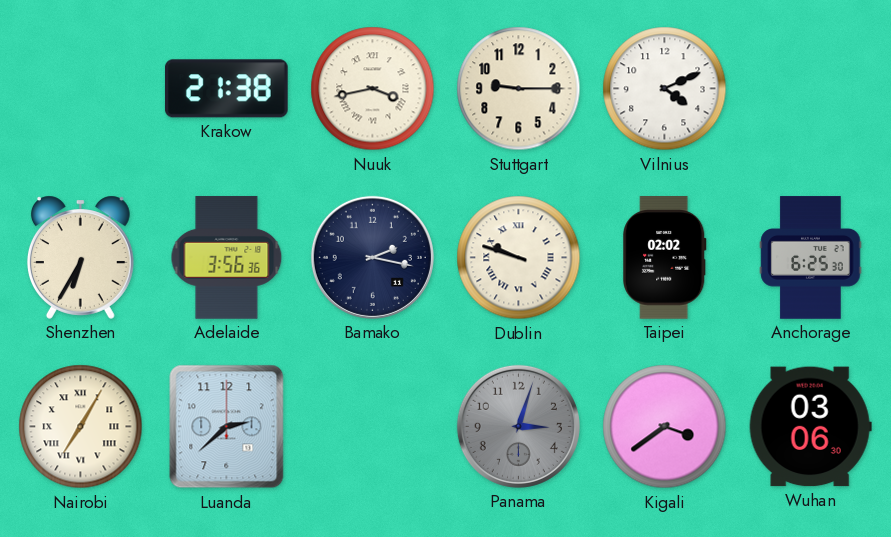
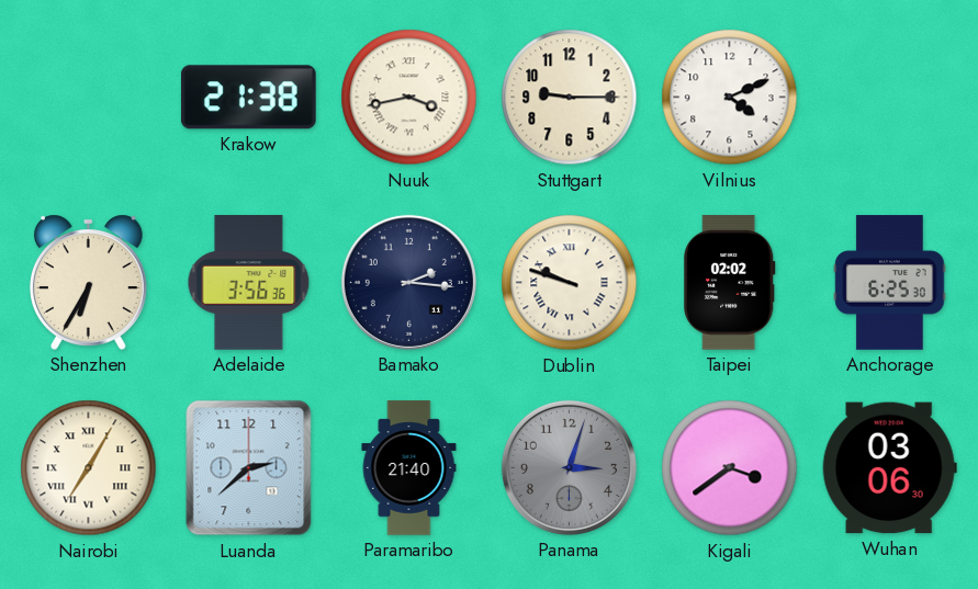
Bamako: 2:17 -> 2:16
Paramaribo: none -> 21:40
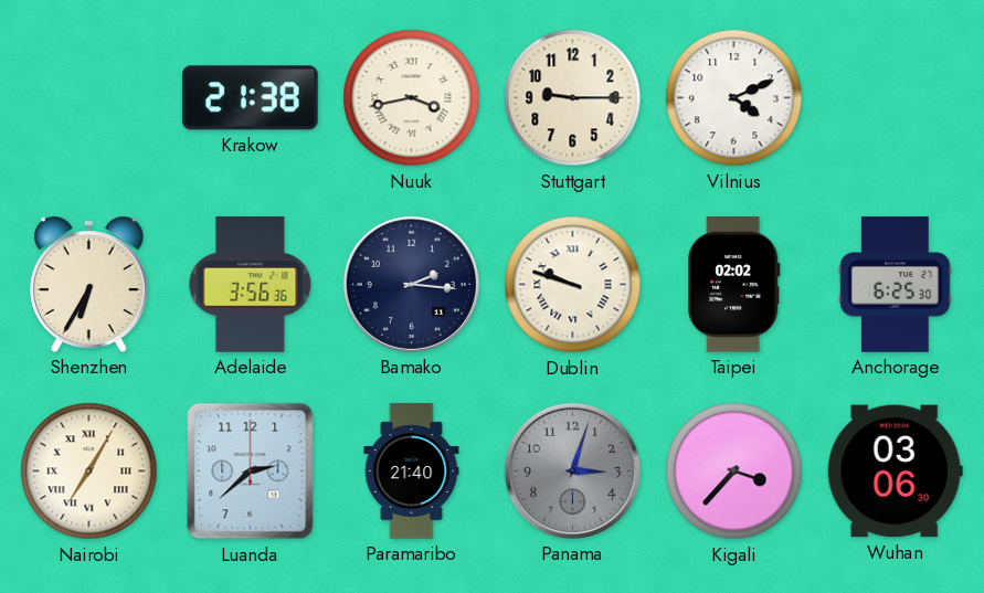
Kigali: 3:39 -> 3:37
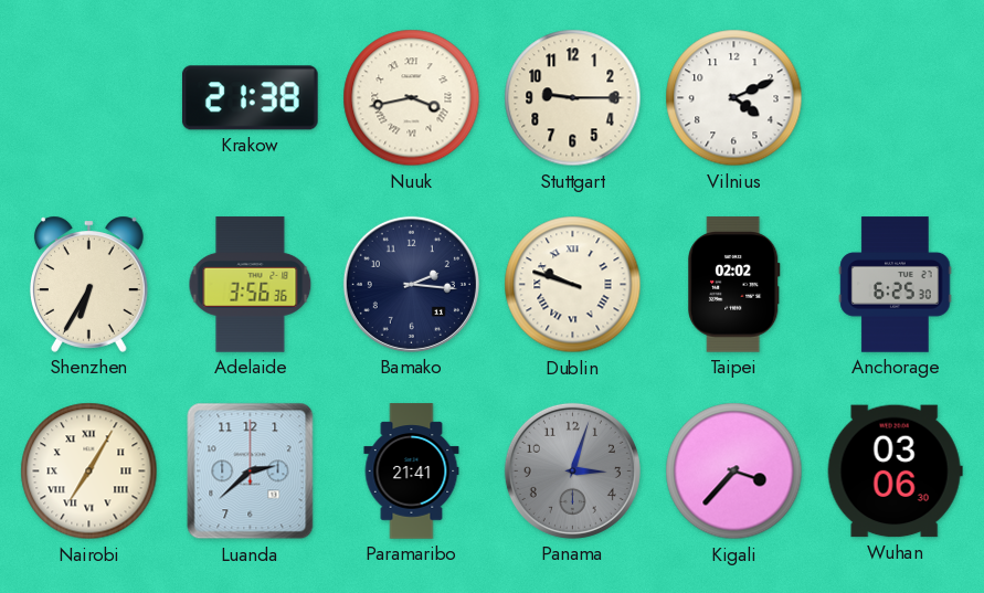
Paramaribo: 21:40 -> 21:41
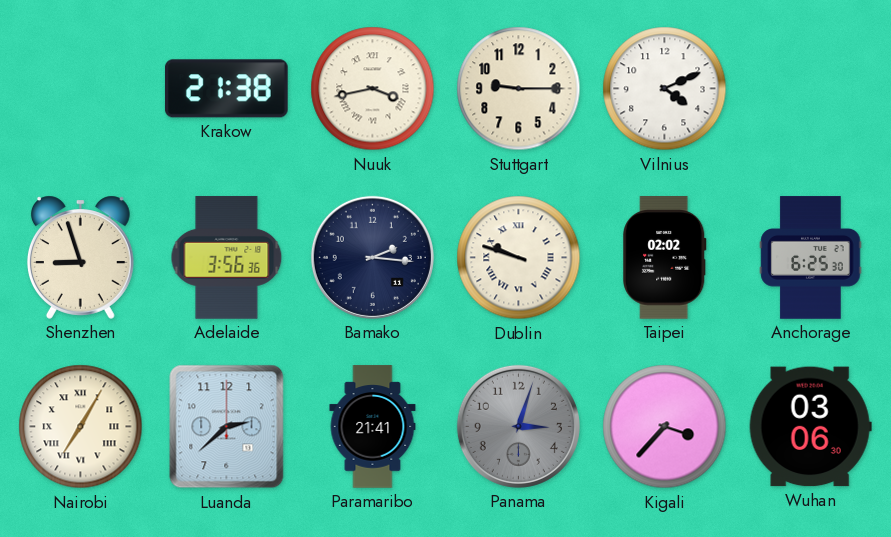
Shenzhen: 6:35 -> 8:57
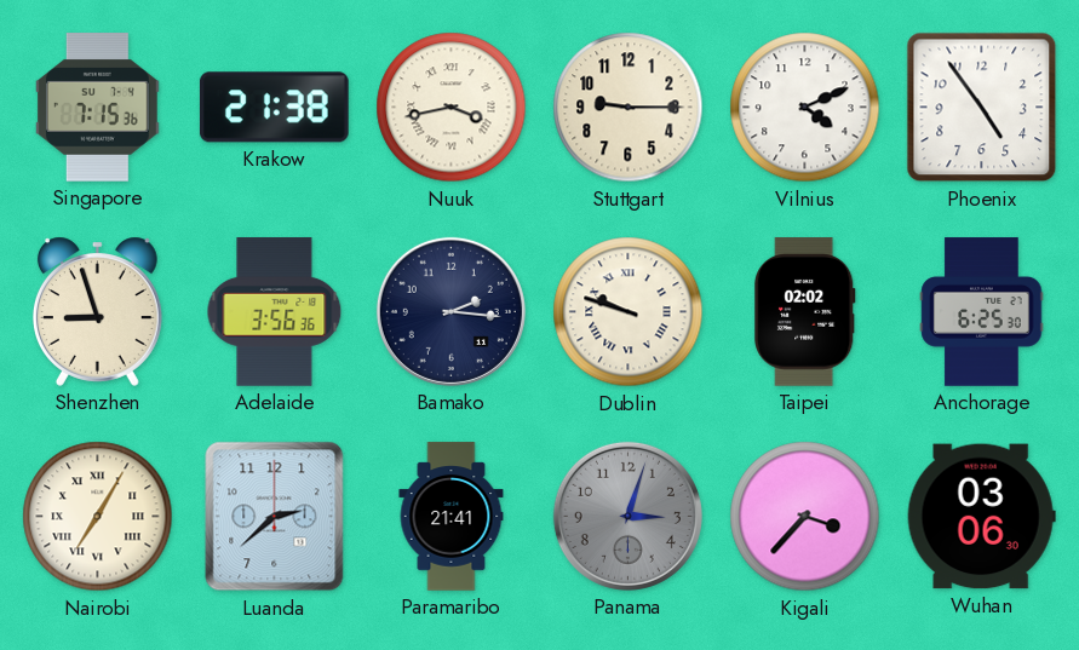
Singapore: none -> 7:15
Phoenix: none -> 4:54
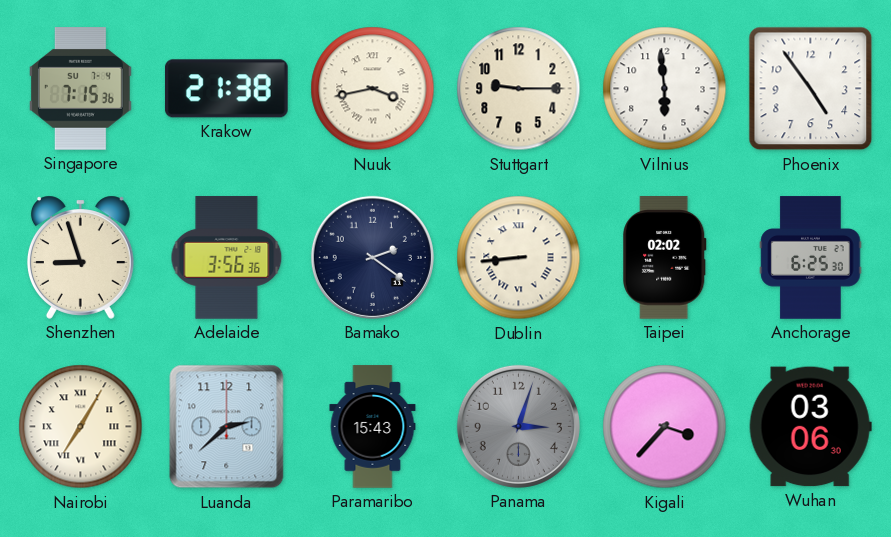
Vilnius: 4:11 -> 5:59
Bamako: 2:16 -> 2:21
Dublin: 9:48 -> 8:44
Paramaribo: 21:41 -> 15:43
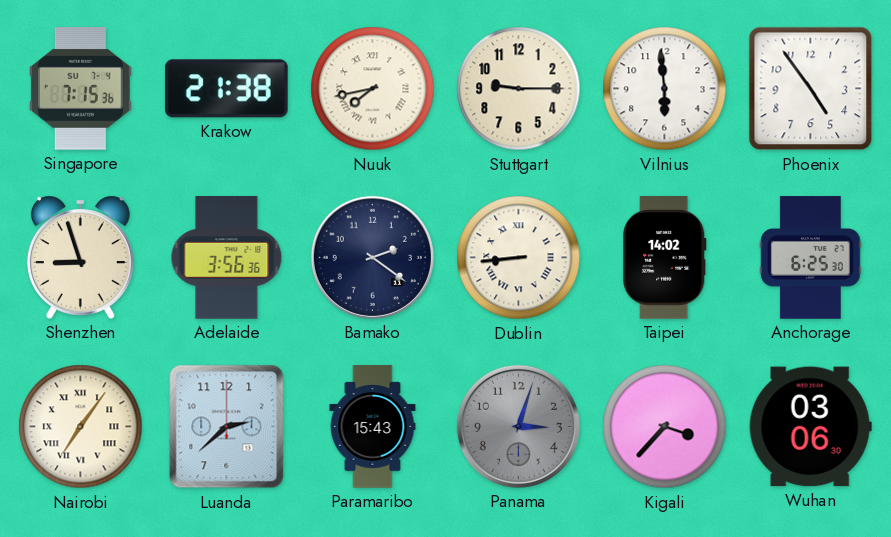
Nuuk: 3:43 -> 7:43
Taipei: 02:02 -> 14:02
Nairobi: 7:05 -> 7:06
